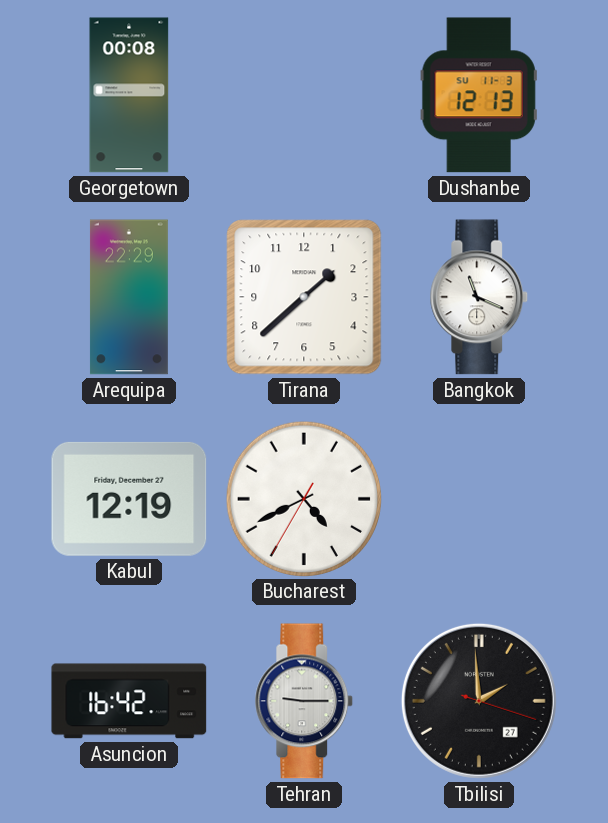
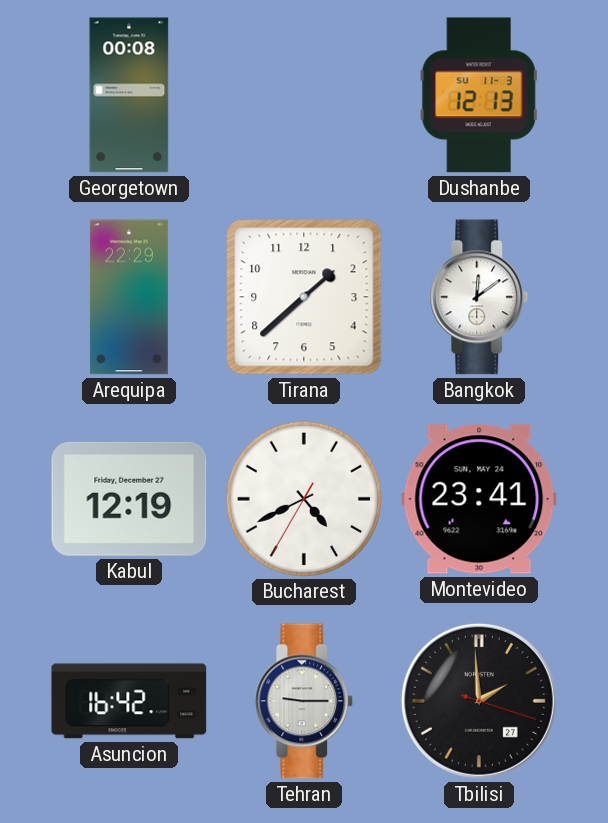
Bangkok: 11:19 -> 12:09
Montevideo: none -> 23:41
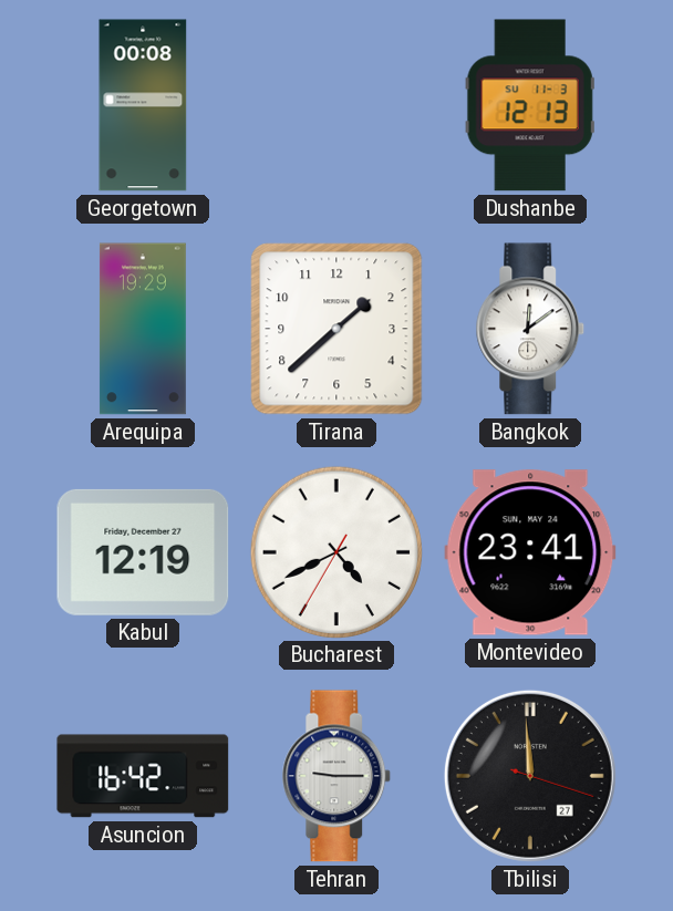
Arequipa: 22:29 -> 19:29
Tbilisi: 1:59 -> 11:59
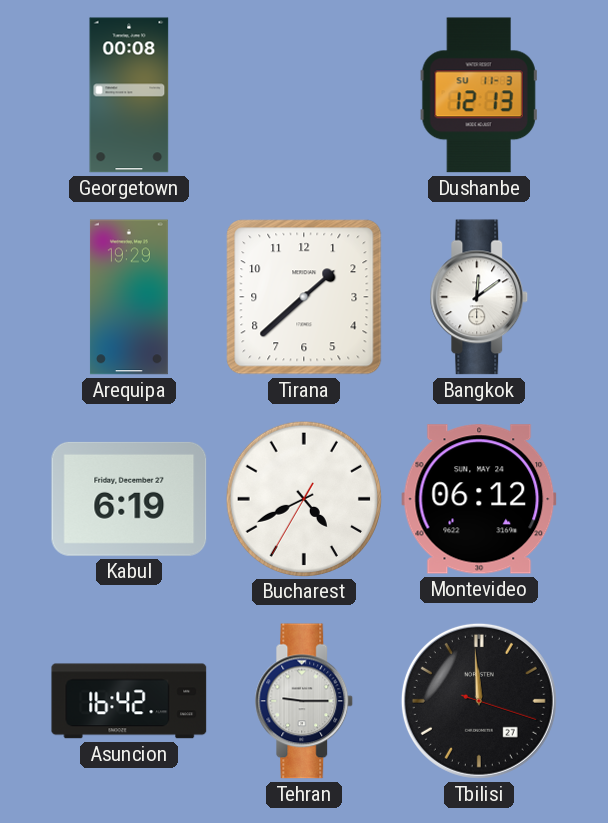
Kabul: 12:19 -> 6:19
Montevideo: 23:41 -> 06:12
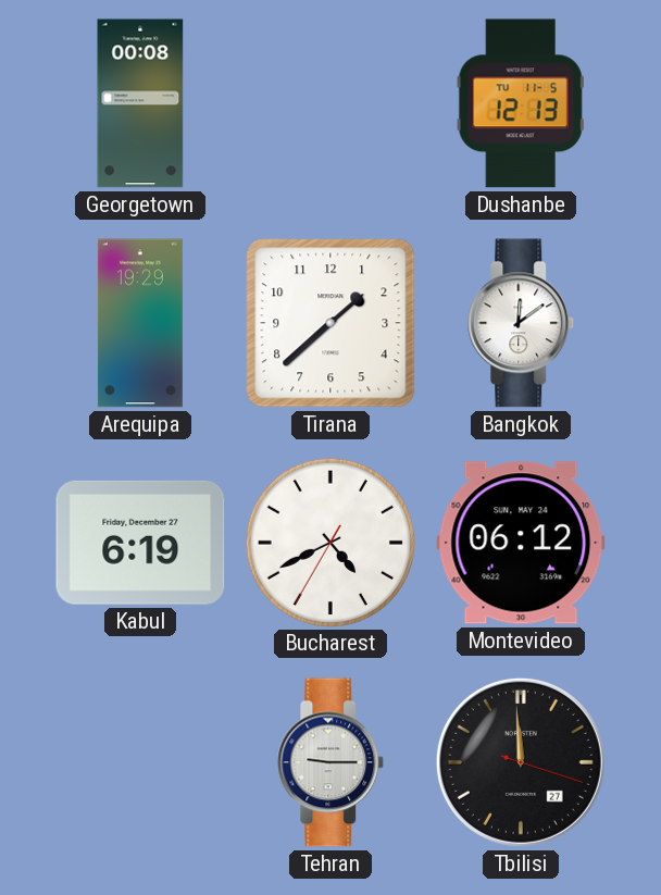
Dushanbe date: SU 11-3 -> TU 11-5
Asuncion: 16:42 -> none
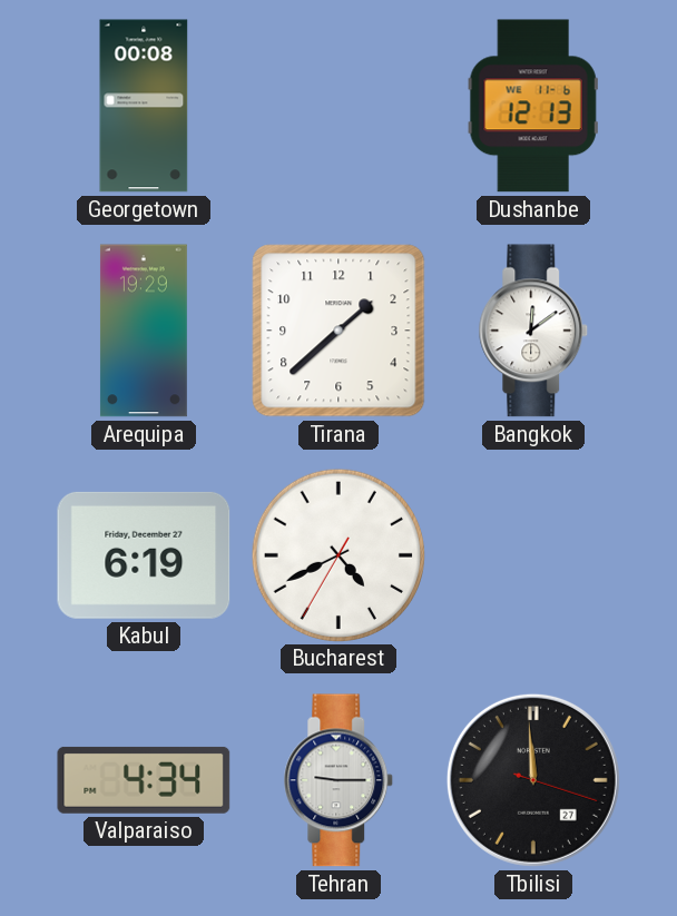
Dushanbe date: TU 11-5 -> WE 11-6
Montevideo: 06:12 -> none
Valparaiso: none -> 4:34
